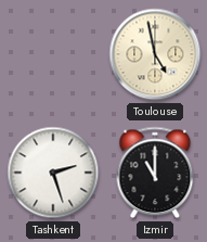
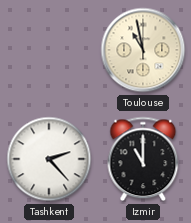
Toulouse: 4:58 -> 10:58
Tashkent: 2:27 -> 2:23
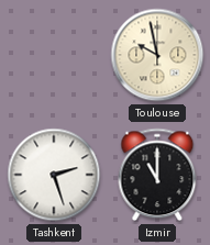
Toulouse: 10:58 -> 9:58
Tashkent: 2:23 -> 2:27
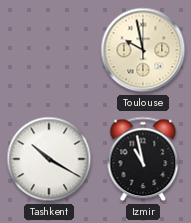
Tashkent: 2:27 -> 10:20
Izmir: 11:00 -> 10:58
